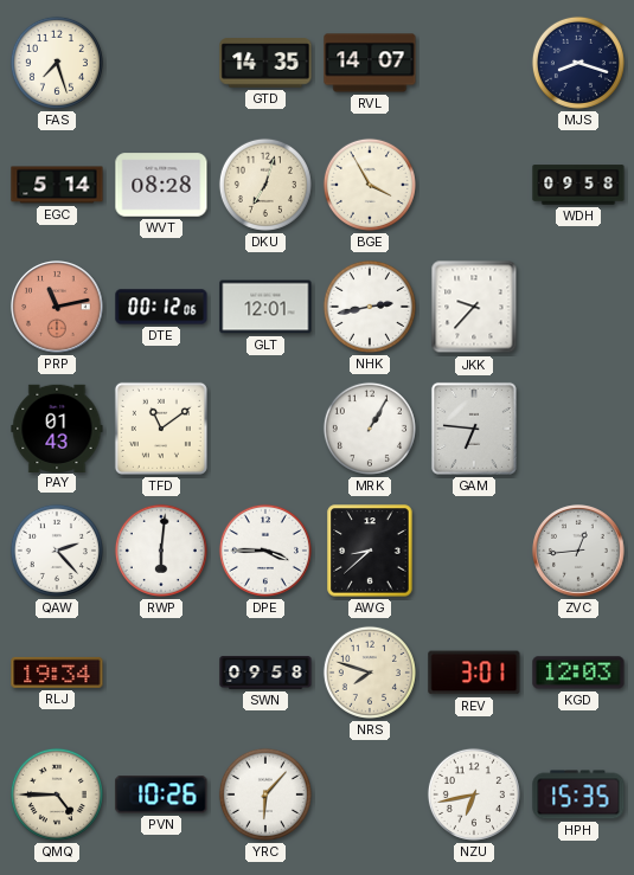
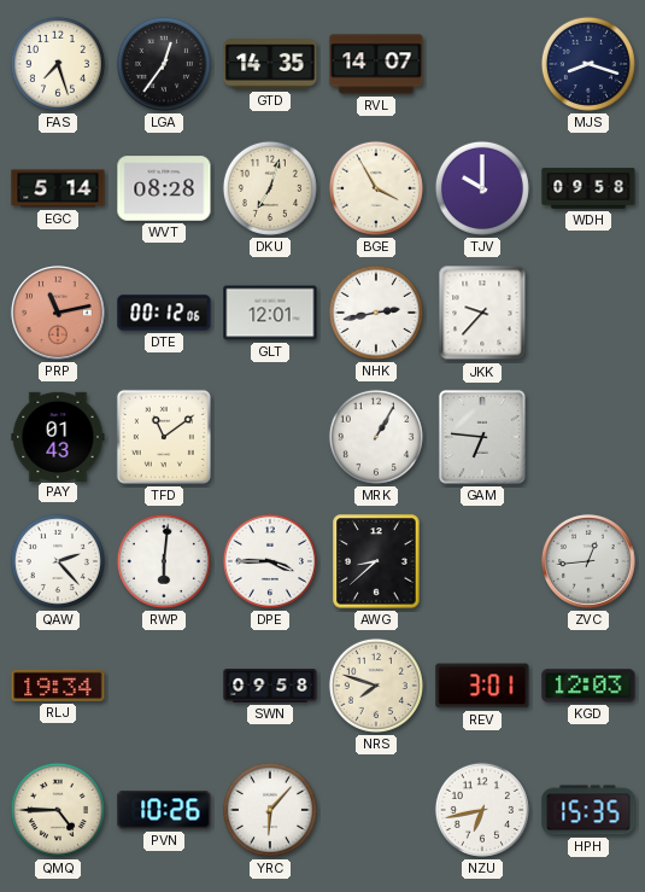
LGA: none -> 12:36
TJV: none -> 10:00
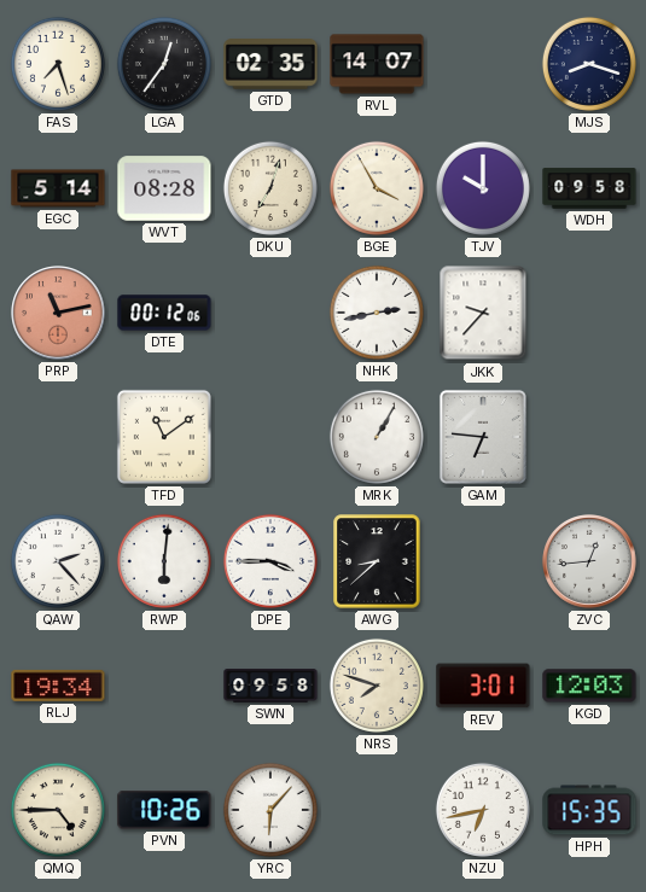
GTD: 14:35 -> 02:35
GLT: 12:01 -> none
PAY: 01:43 -> none
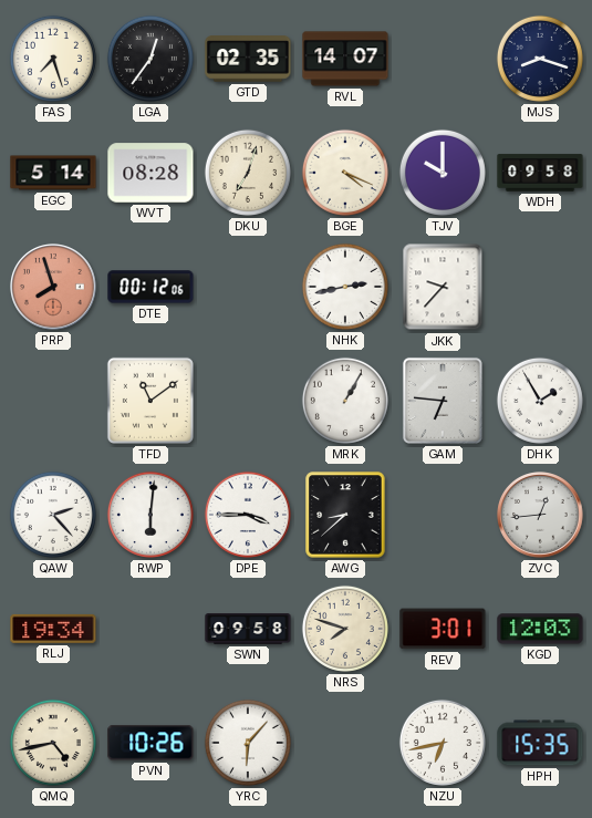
BGE: 3:55 -> 4:19
PRP: 11:13 -> 7:57
DHK: none -> 1:55
QMQ: 4:45 -> 4:43
